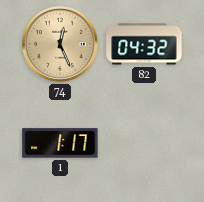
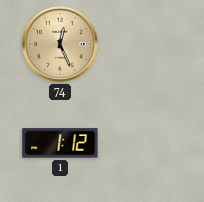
82: 04:32 -> none
1: 1:17 -> 1:12
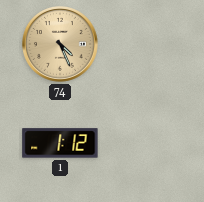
74: 12:26 -> 4:26
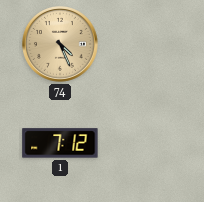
1: 1:12 -> 7:12
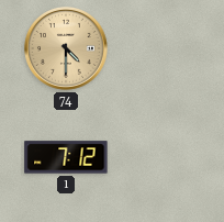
74: 4:26 -> 4:30
